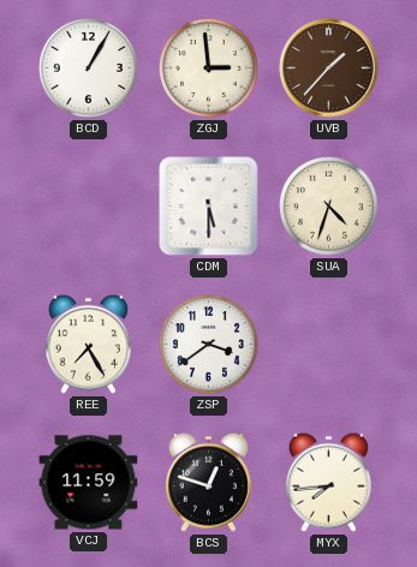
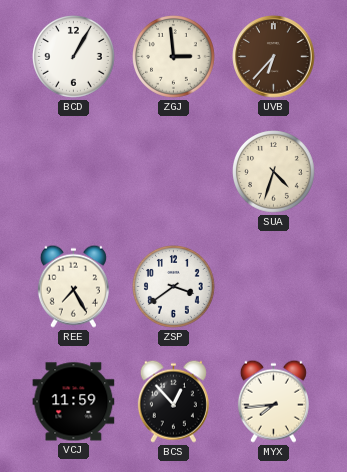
UVB: 1:37 -> 6:37
CDM: 5:30 -> none
BCS: 12:48 -> 12:53
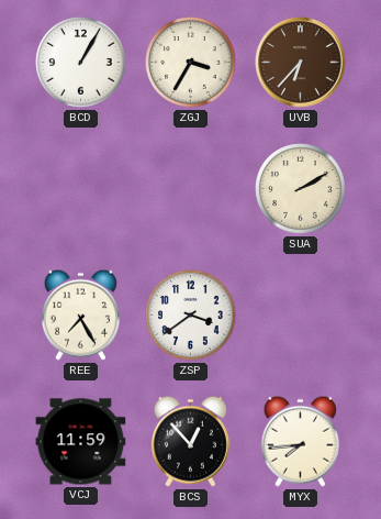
ZGJ: 2:59 -> 3:35
SUA: 4:33 -> 2:10
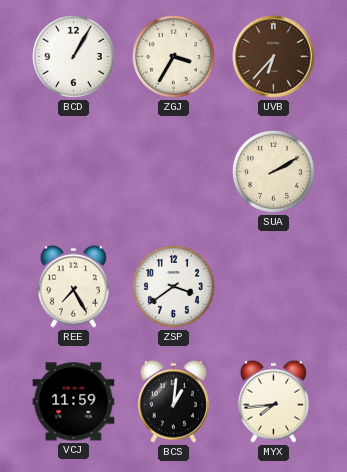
BCS: 12:53 -> 1:01
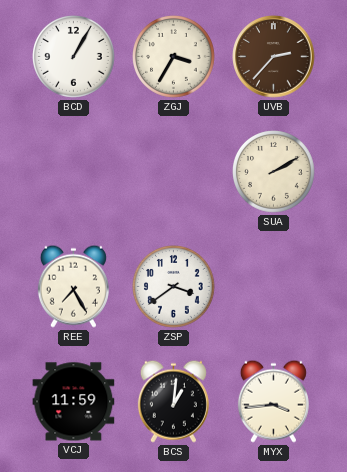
UVB: 6:37 -> 2:37
MYX: 7:44 -> 3:44
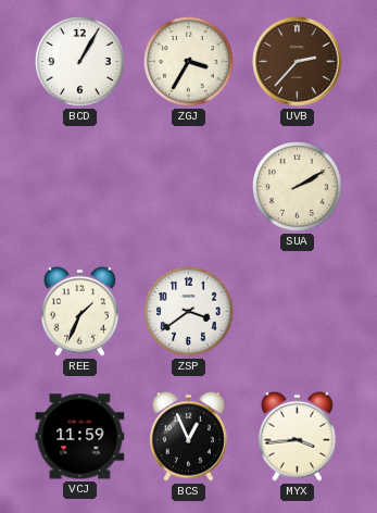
REE: 7:25 -> 1:34
BCS: 1:01 -> 12:56
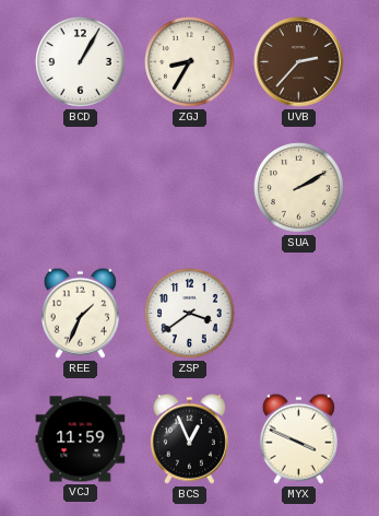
ZGJ: 3:35 -> 8:35
MYX: 3:44 -> 3:49
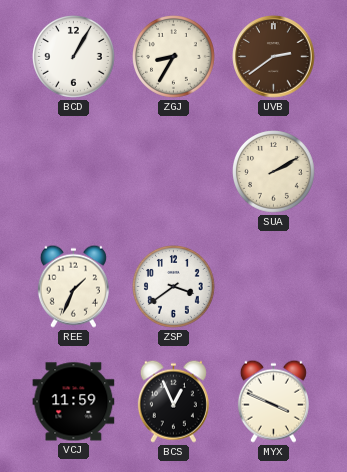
UVB: 2:37 -> 2:39
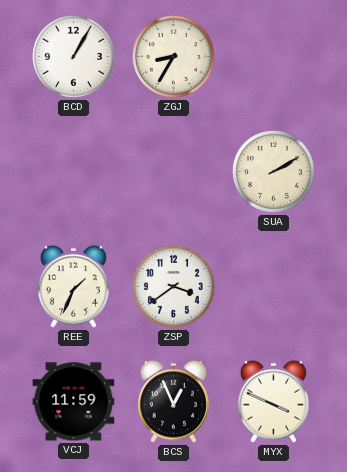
UVB: 2:39 -> none
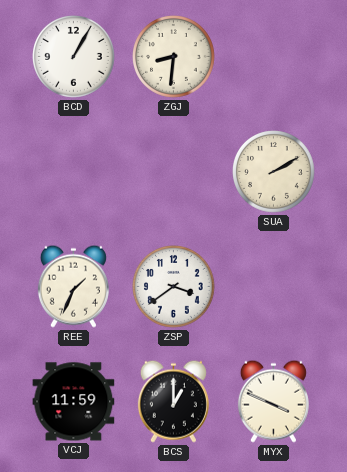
ZGJ: 8:35 -> 8:31
BCS: 12:56 -> 1:00
